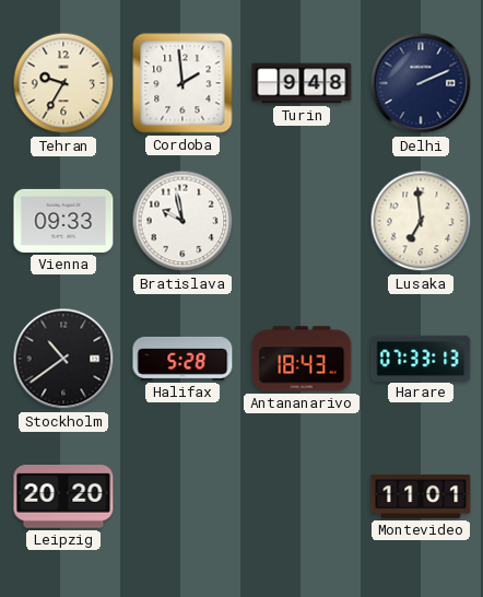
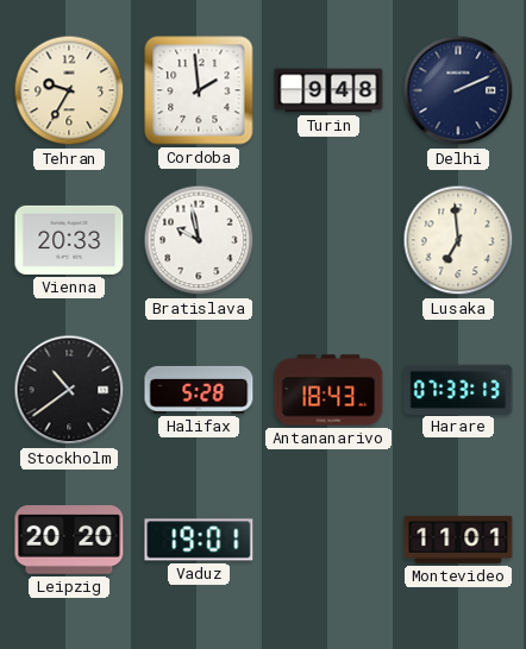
Vienna: 09:33 -> 20:33
Vaduz: none -> 19:01
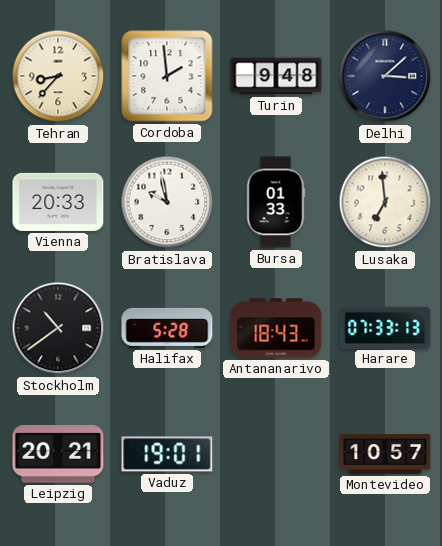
Tehran: 9:35 -> 8:37
Delhi: 2:11 -> 3:08
Bursa: none -> 01:33
Leipzig: 20:20 -> 20:21
Montevideo: 11:01 -> 10:57
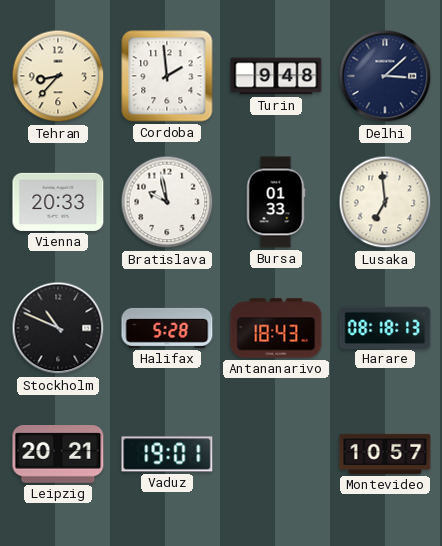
Stockholm: 10:39 -> 10:49
Harare: 07:33 -> 08:18
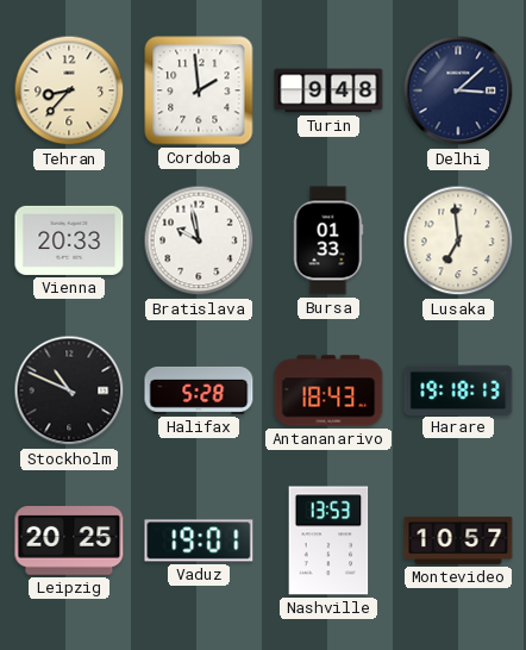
Harare: 08:18 -> 19:18
Leipzig: 20:21 -> 20:25
Nashville: none -> 13:53
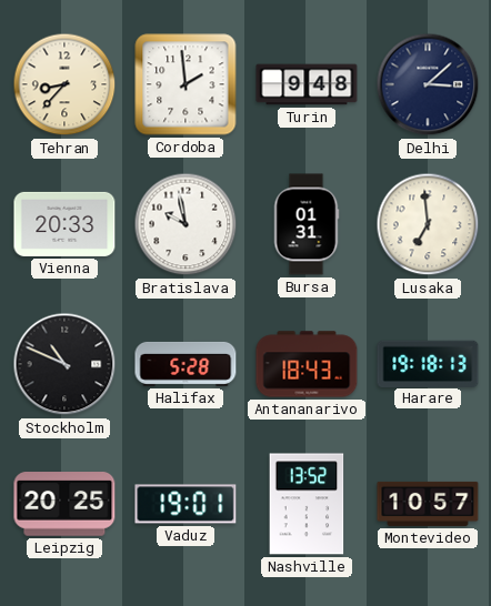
Bursa: 01:33 -> 01:31
Nashville: 13:53 -> 13:52
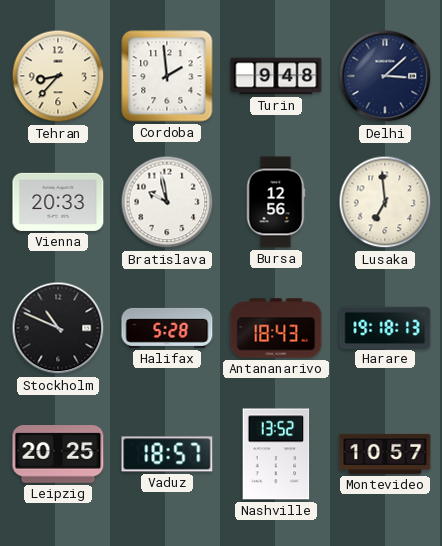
Bursa: 01:31 -> 12:56
Vaduz: 19:01 -> 18:57
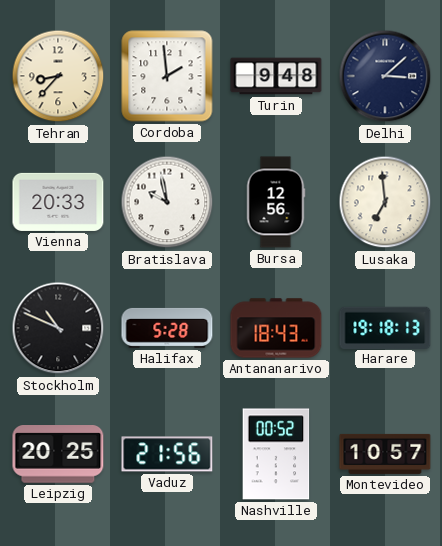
Vaduz: 18:57 -> 21:56
Nashville: 13:52 -> 00:52
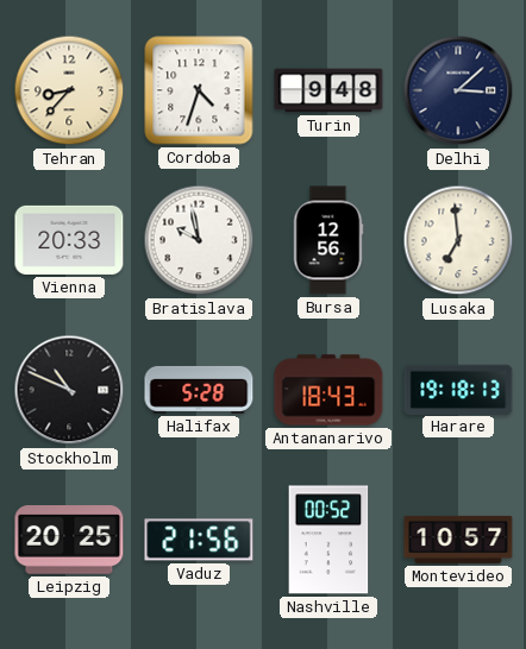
Cordoba: 1:59 -> 4:33
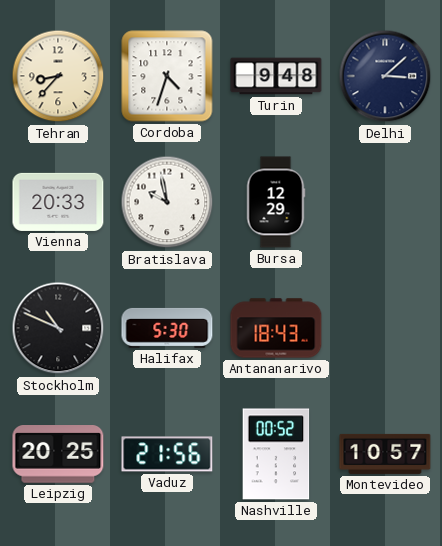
Bursa: 12:56 -> 12:29
Lusaka: 6:59 -> none
Halifax: 5:28 -> 5:30
Harare: 19:18 -> none
